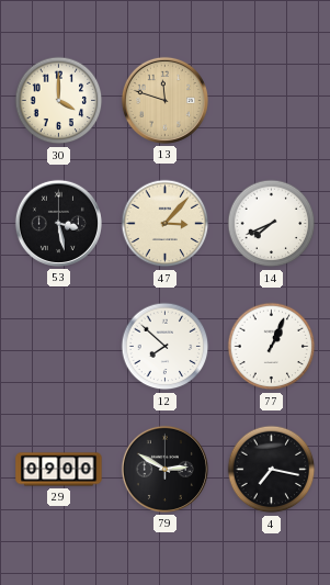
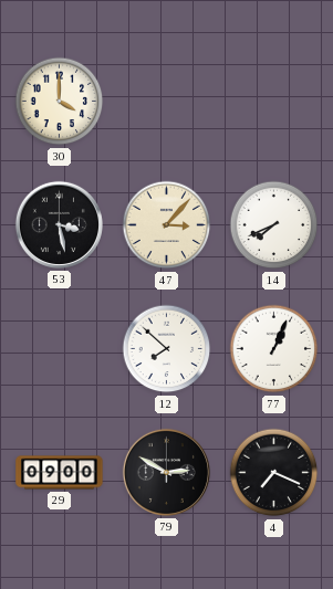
13: 11:48 -> none
4: 7:17 -> 7:19
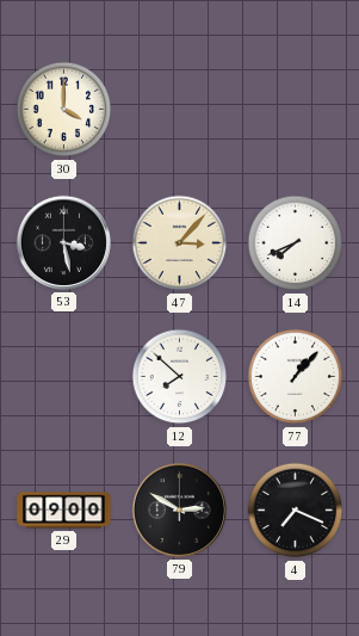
77: 1:04 -> 1:07
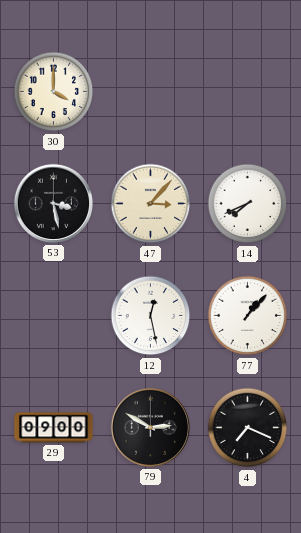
12: 7:52 -> 12:28
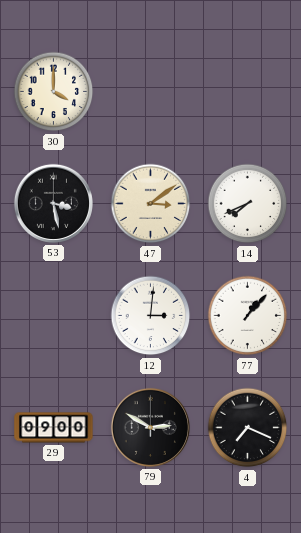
47: 3:07 -> 3:09
12: 12:28 -> 3:01
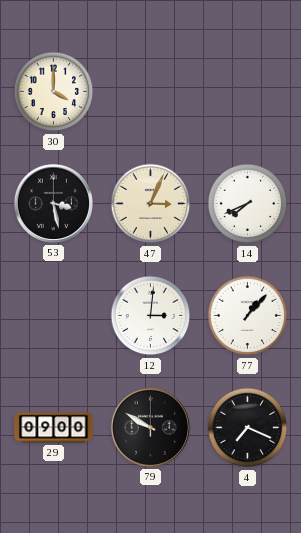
47: 3:09 -> 3:04
79: 2:50 -> 9:50
